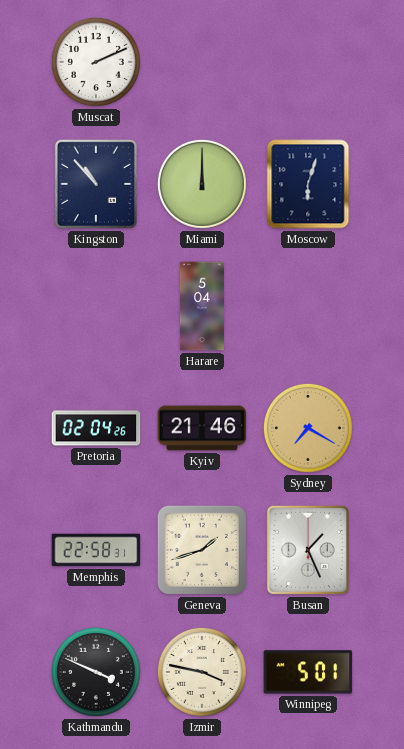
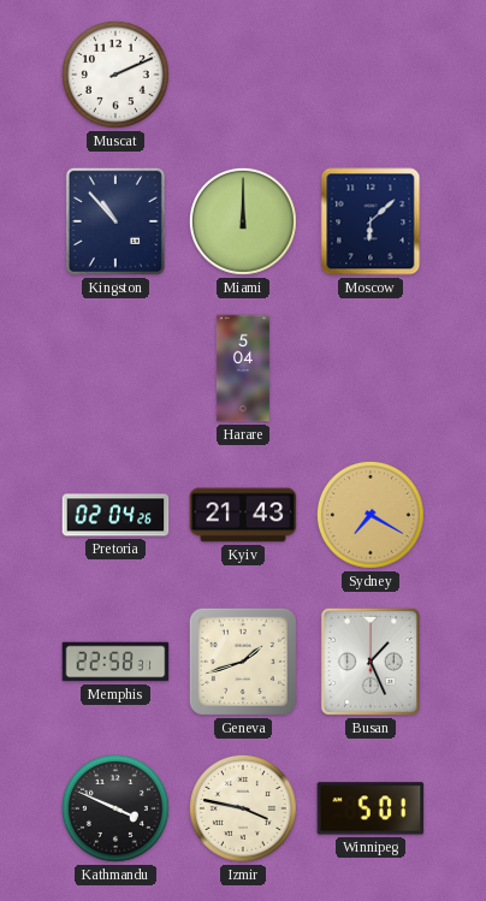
Moscow: 6:03 -> 6:08
Kyiv: 21:46 -> 21:43
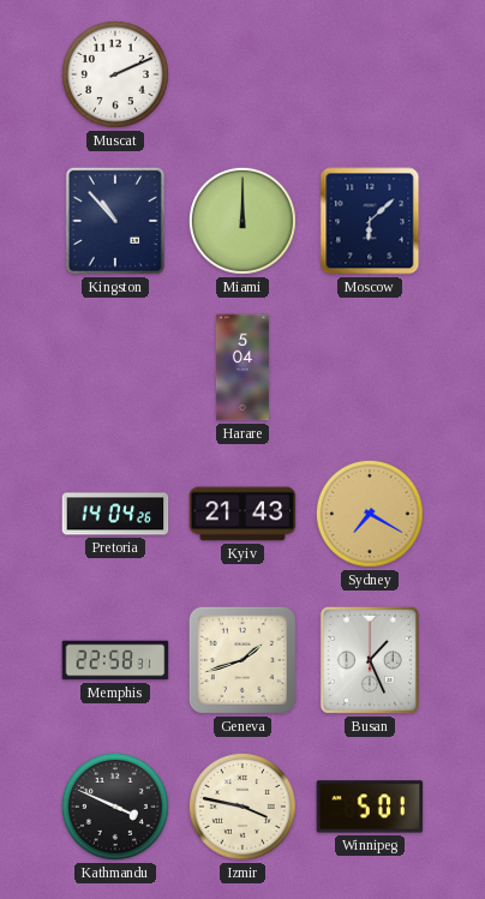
Pretoria: 02:04 -> 14:04
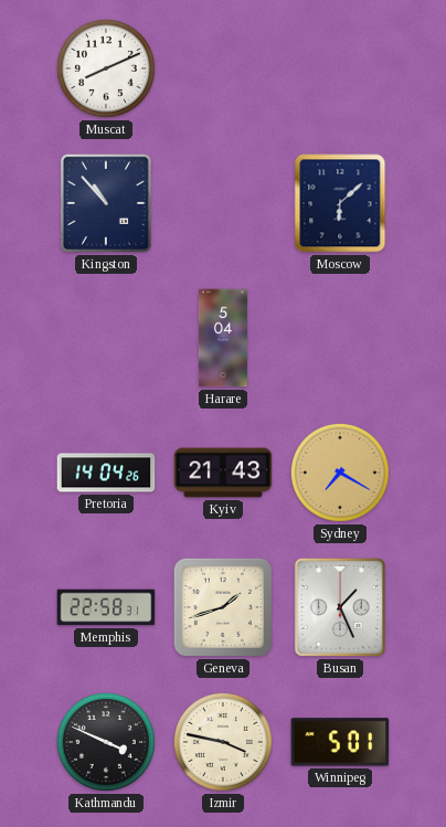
Muscat: 2:11 -> 8:11
Miami: 12:00 -> none
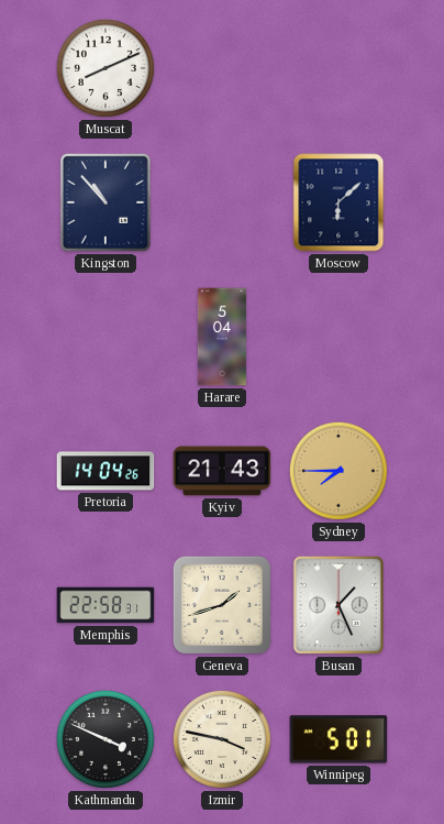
Sydney: 7:20 -> 7:45
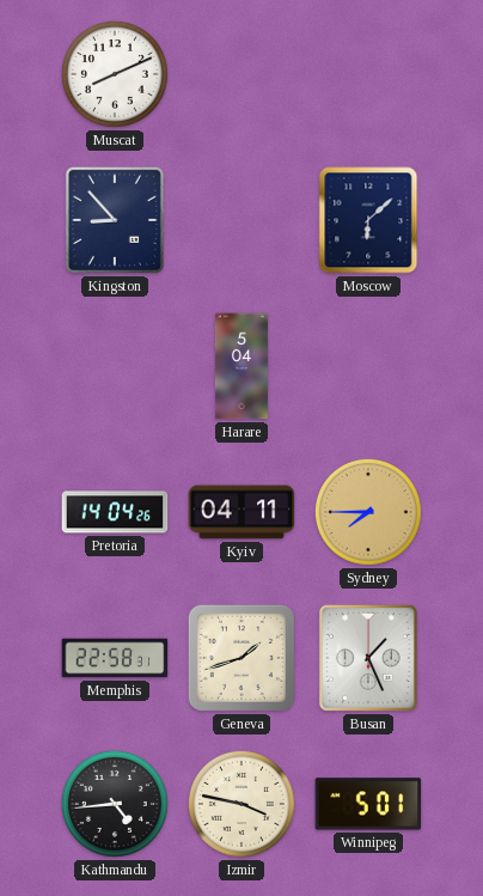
Kingston: 10:53 -> 8:53
Kyiv: 21:43 -> 04:11
Kathmandu: 3:49 -> 4:44
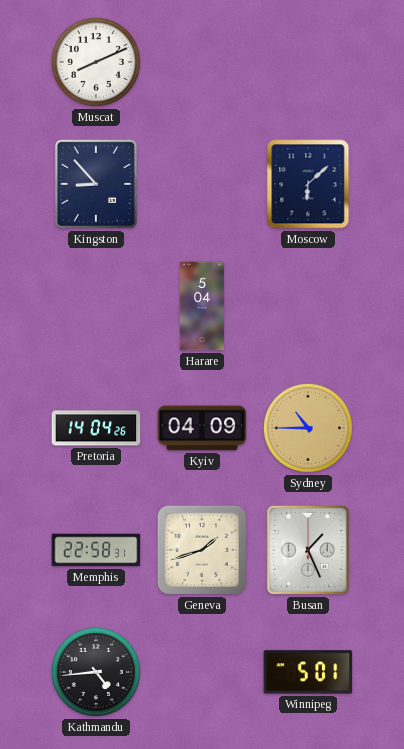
Kyiv: 04:11 -> 04:09
Sydney: 7:45 -> 10:45
Izmir: 3:47 -> none
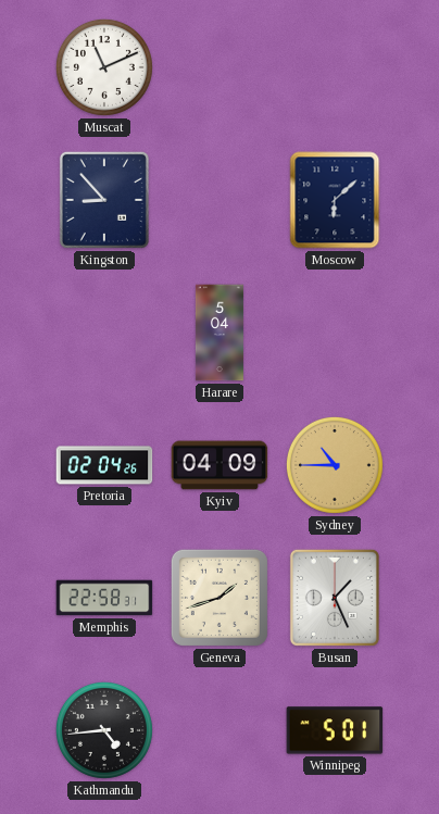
Muscat: 8:11 -> 11:11
Pretoria: 14:04 -> 02:04
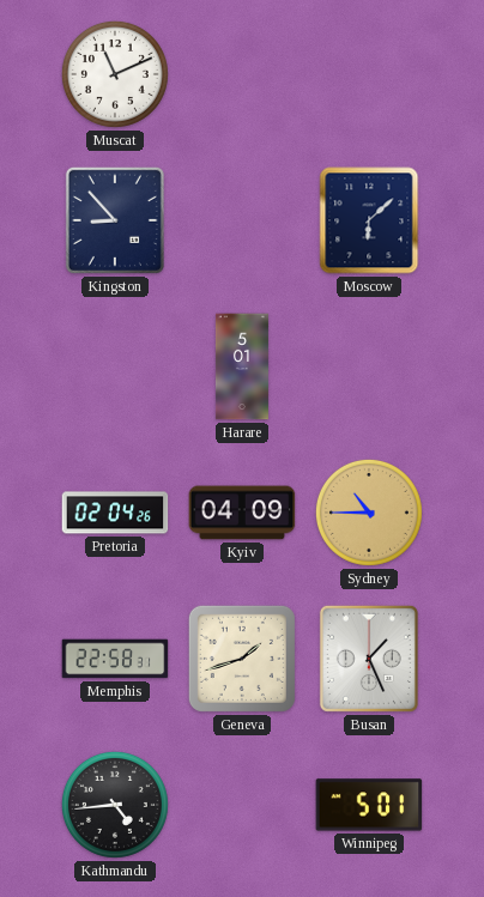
Harare: 5:04 -> 5:01
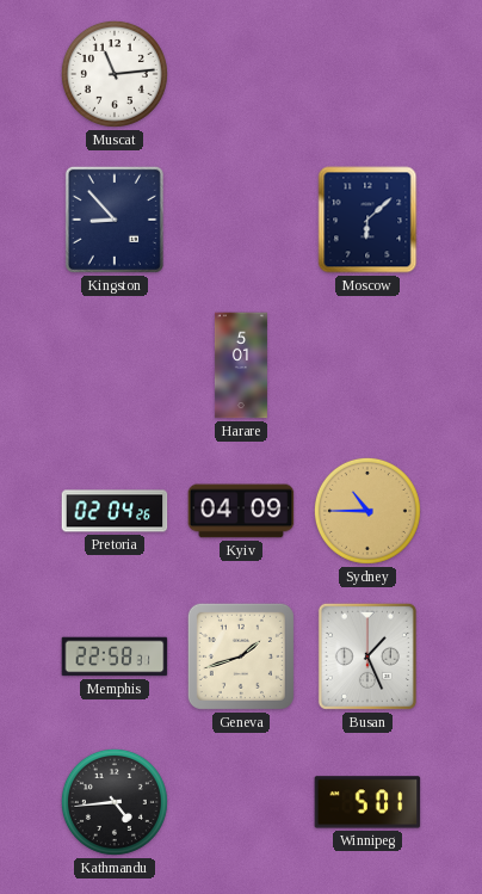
Muscat: 11:11 -> 11:14
